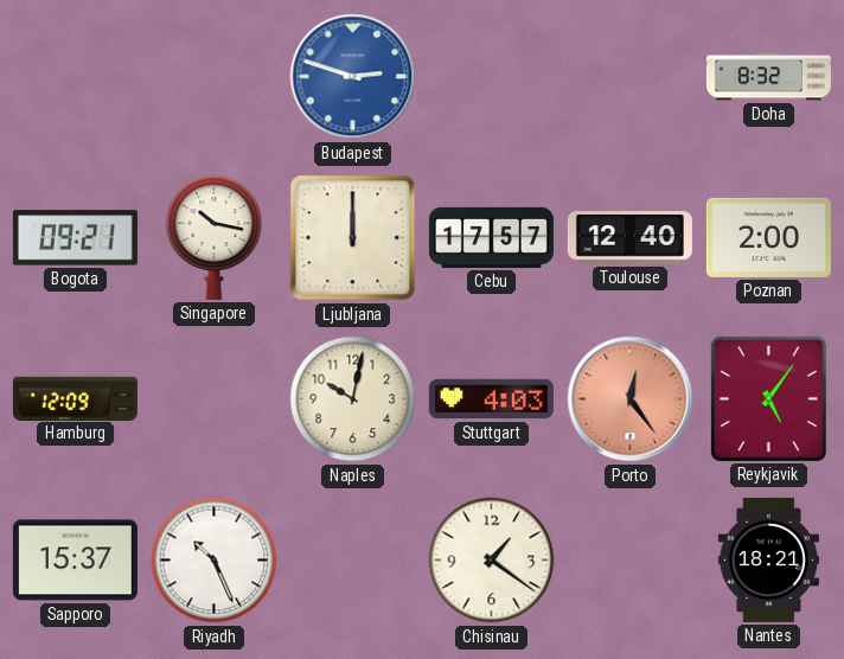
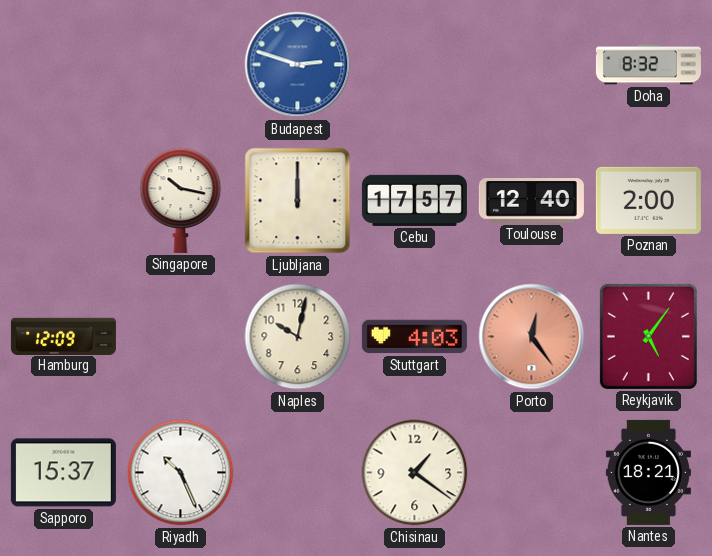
Bogota: 09:21 -> none
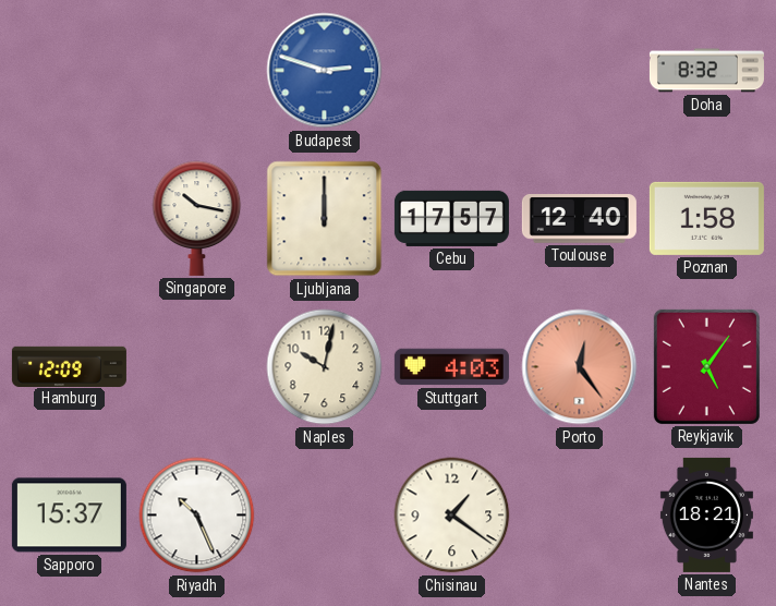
Poznan: 2:00 -> 1:58
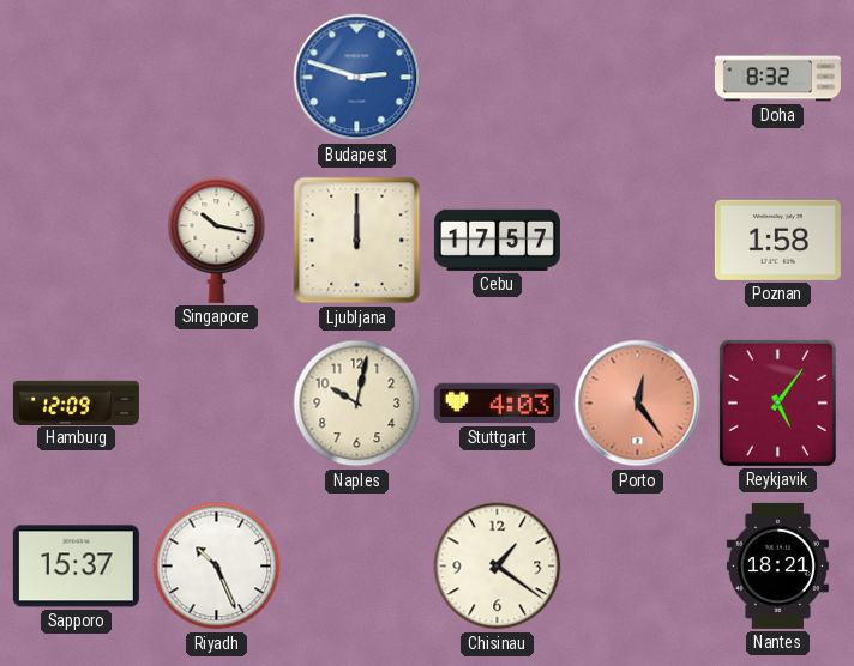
Toulouse: 12:40 -> none
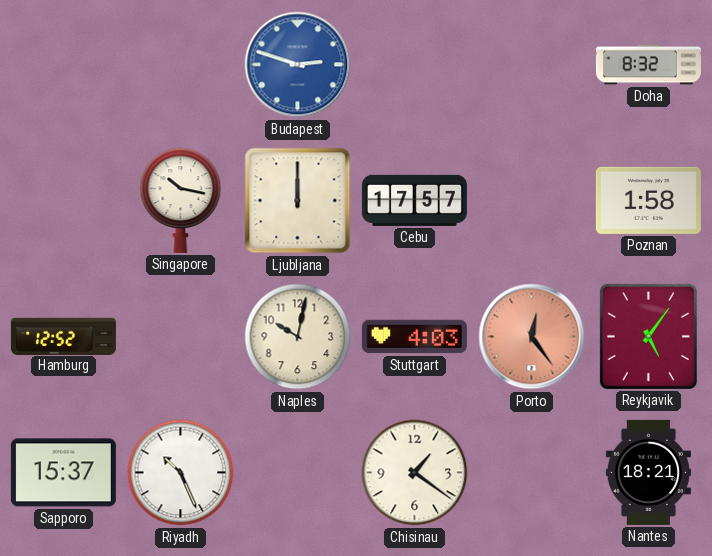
Hamburg: 12:09 -> 12:52
